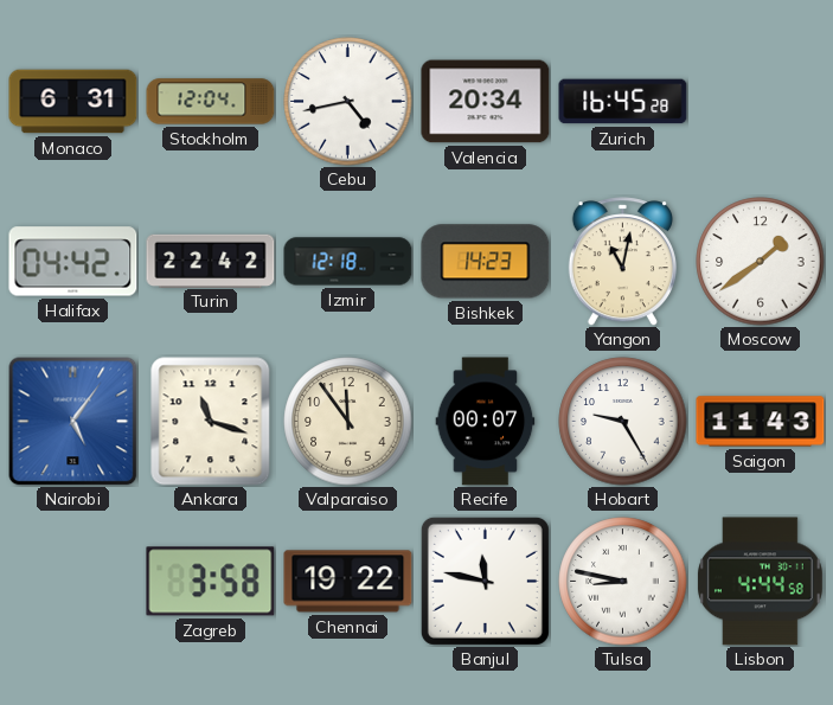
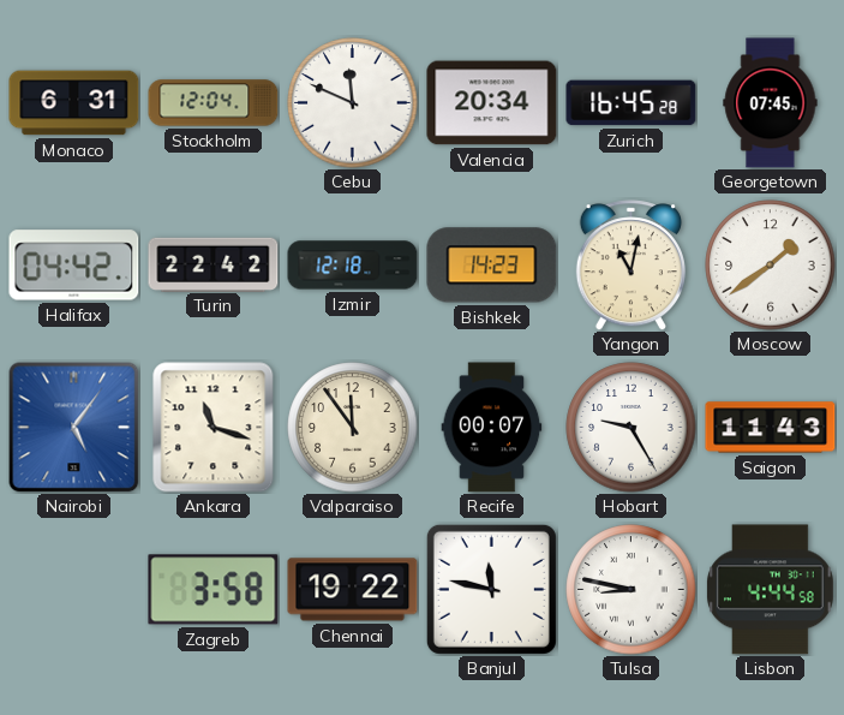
Cebu: 4:43 -> 11:49
Georgetown: none -> 07:45
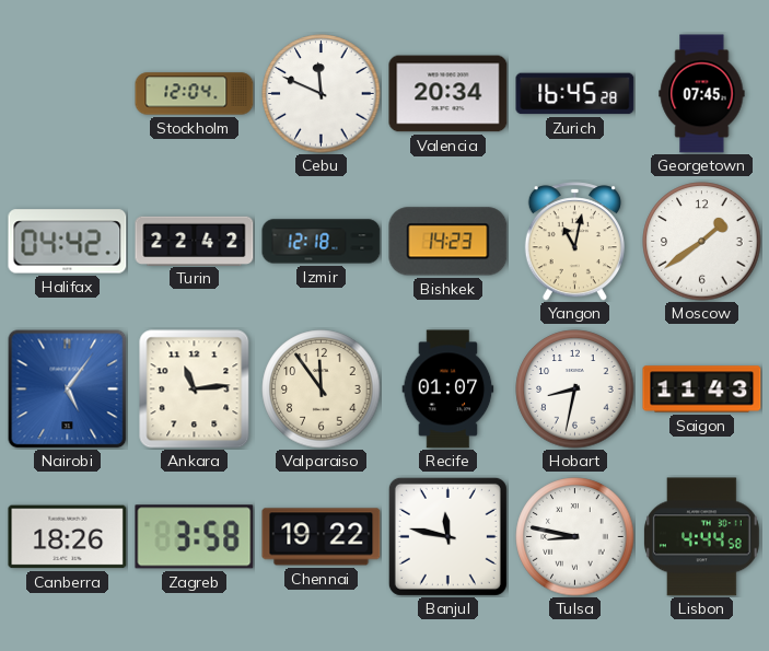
Monaco: 6:31 -> none
Ankara: 11:18 -> 11:14
Recife: 00:07 -> 01:07
Hobart: 9:25 -> 8:32
Canberra: none -> 18:26
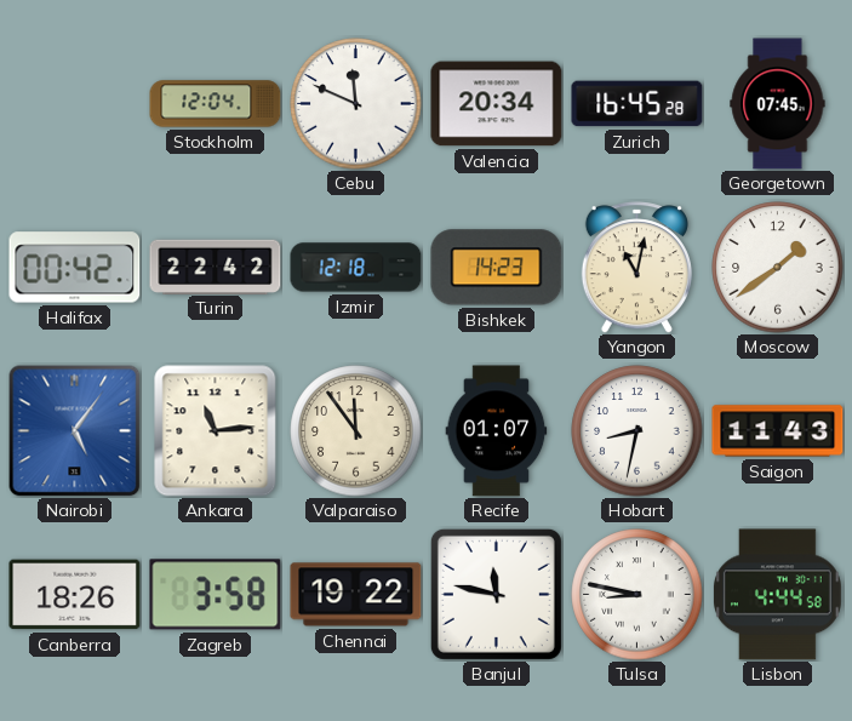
Halifax: 04:42 -> 00:42
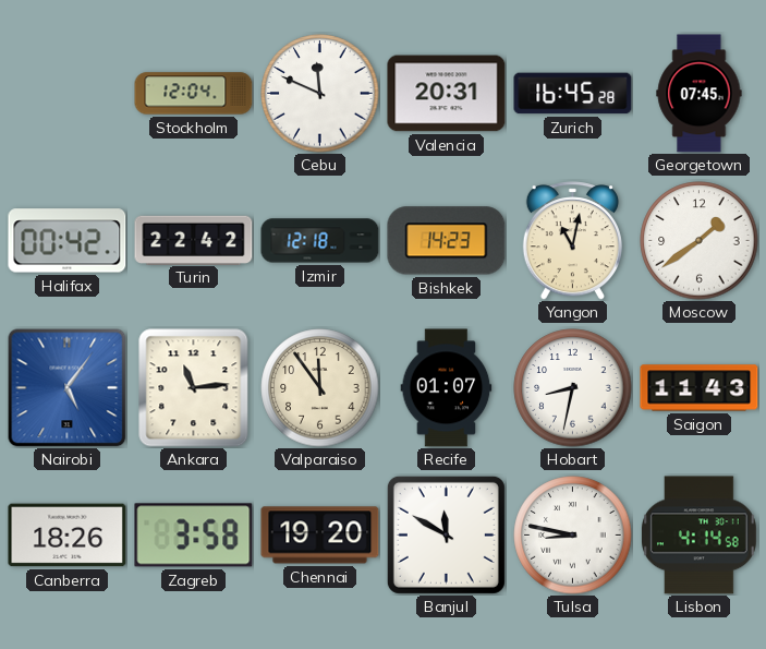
Valencia: 20:34 -> 20:31
Chennai: 19:22 -> 19:20
Banjul: 11:47 -> 11:50
Lisbon: 4:44 -> 4:14
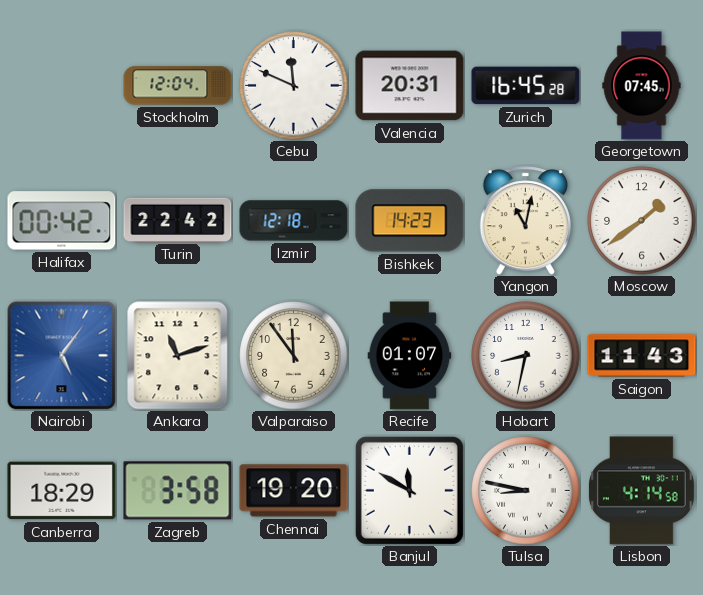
Ankara: 11:14 -> 11:12
Canberra: 18:26 -> 18:29
